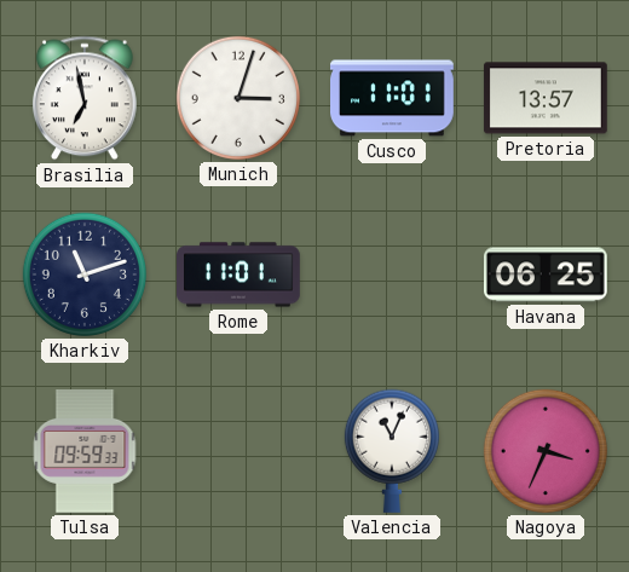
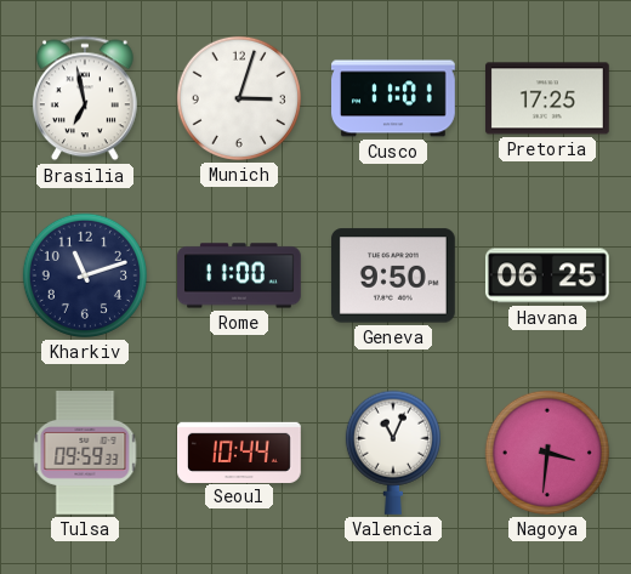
Pretoria: 13:57 -> 17:25
Rome: 11:01 -> 11:00
Geneva: none -> 9:50
Seoul: none -> 10:44
Nagoya: 3:34 -> 3:31
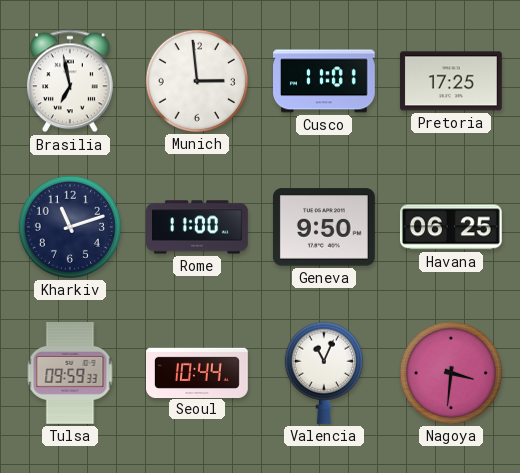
Munich: 3:03 -> 2:59
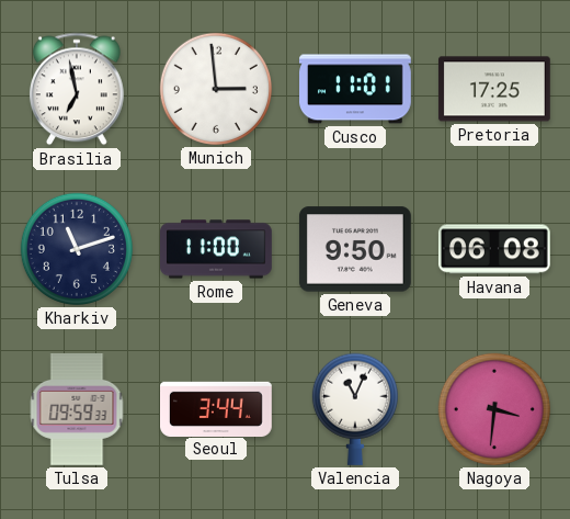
Havana: 06:25 -> 06:08
Seoul: 10:44 -> 3:44
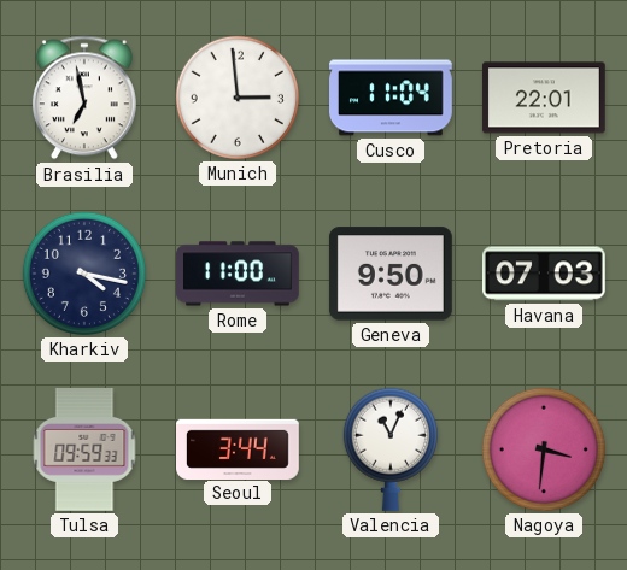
Cusco: 11:01 -> 11:04
Pretoria: 17:25 -> 22:01
Kharkiv: 11:12 -> 4:17
Havana: 06:08 -> 07:03
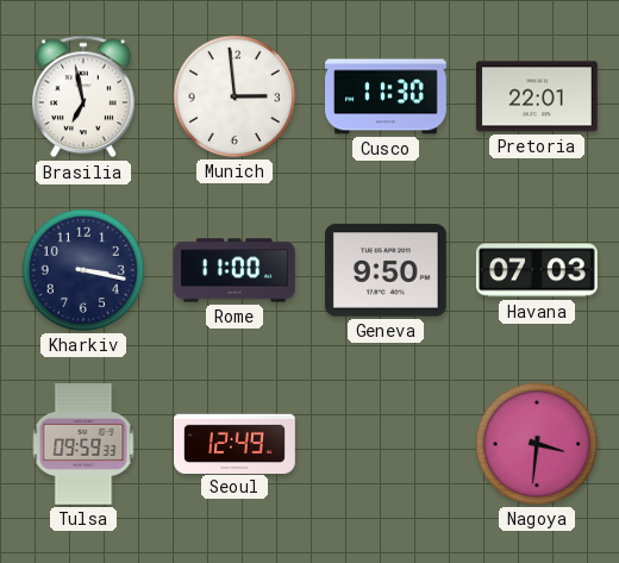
Cusco: 11:04 -> 11:30
Kharkiv: 4:17 -> 3:17
Seoul: 3:44 -> 12:49
Valencia: 11:04 -> none
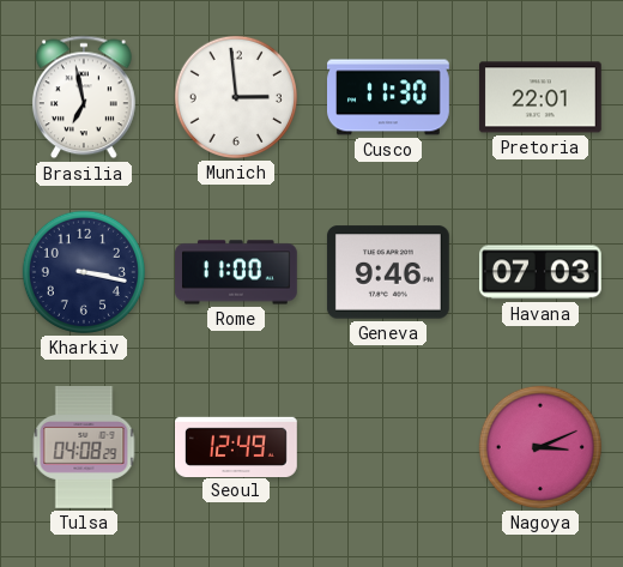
Geneva: 9:50 -> 9:46
Tulsa: 09:59 -> 04:08
Nagoya: 3:31 -> 3:11
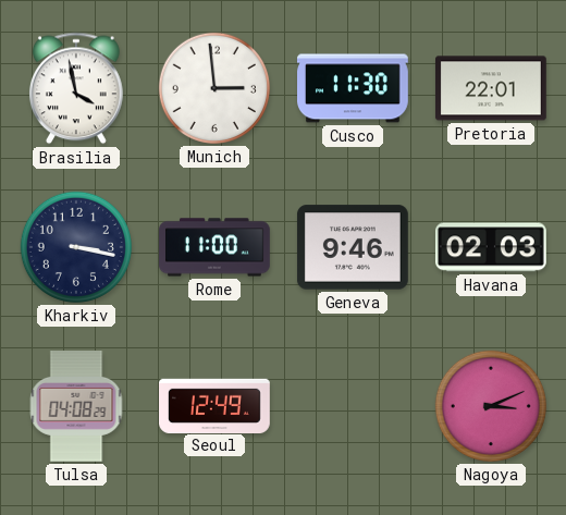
Brasilia: 6:58 -> 3:58
Havana: 07:03 -> 02:03
